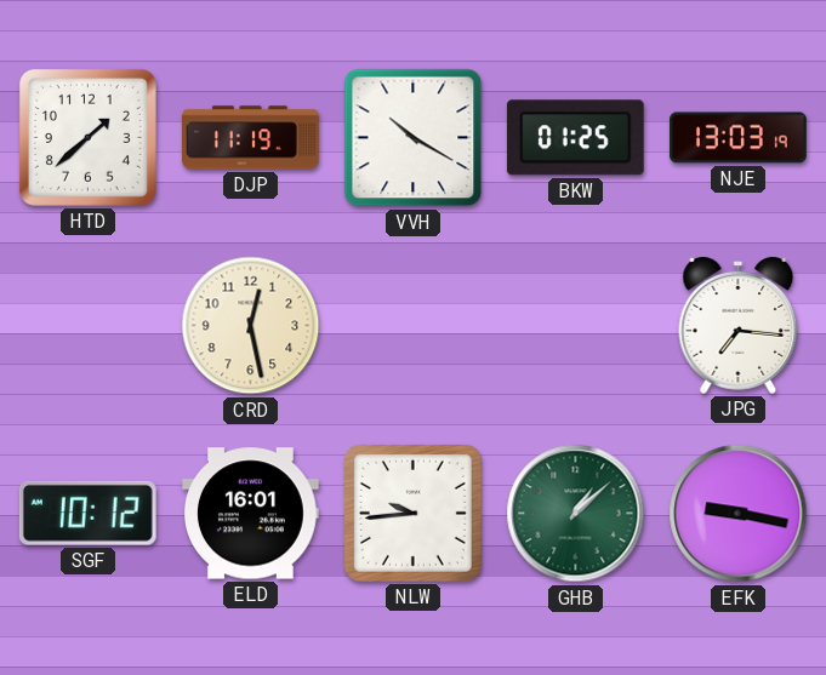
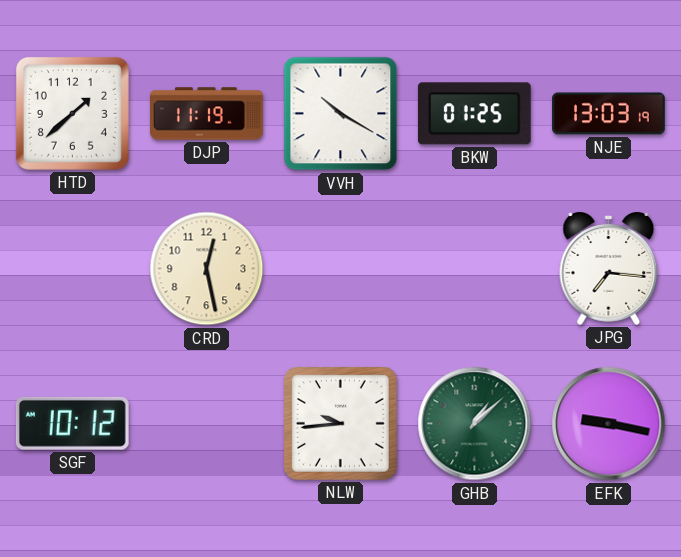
ELD: 16:01 -> none
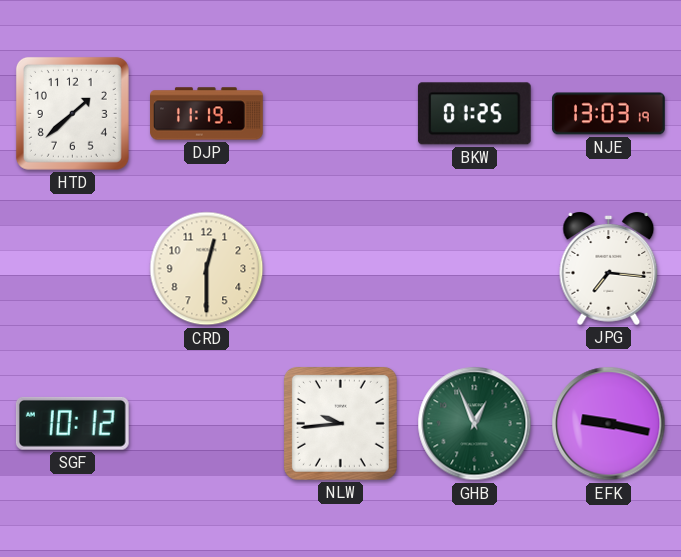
VVH: 10:20 -> none
CRD: 12:28 -> 12:30
GHB: 1:08 -> 12:56
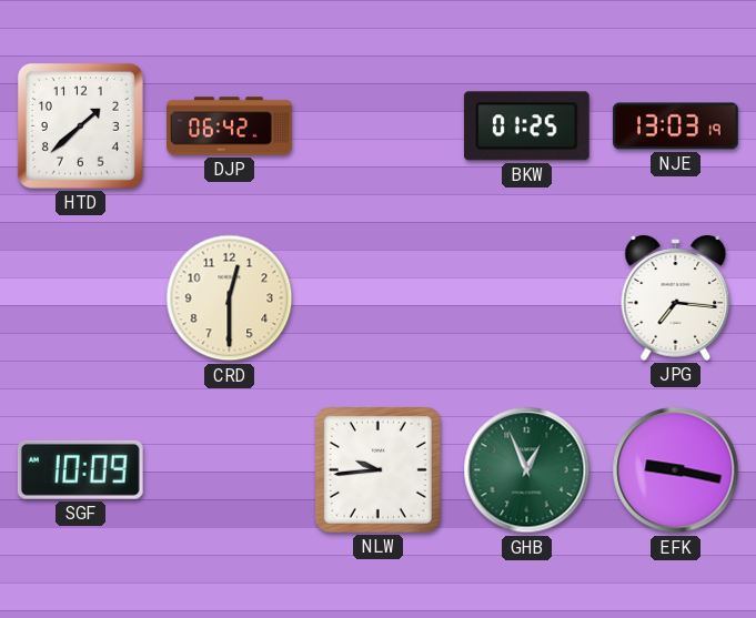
DJP: 11:19 -> 06:42
SGF: 10:12 -> 10:09
